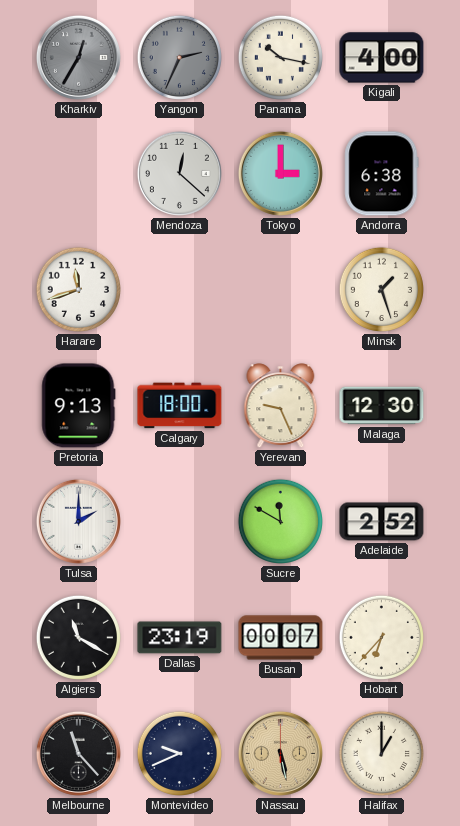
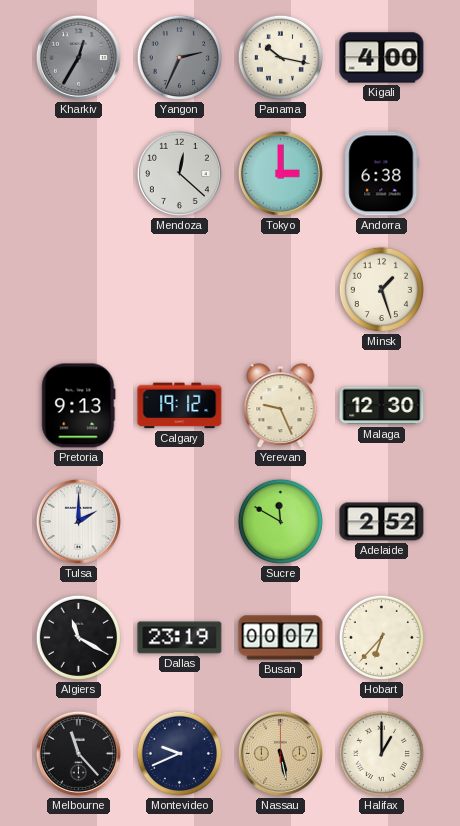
Harare: 11:42 -> none
Calgary: 18:00 -> 19:12
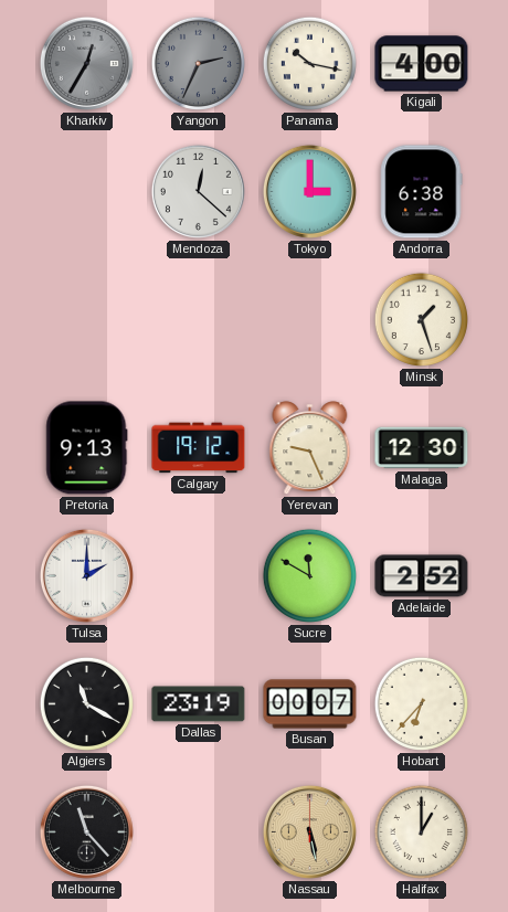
Montevideo: 9:41 -> none
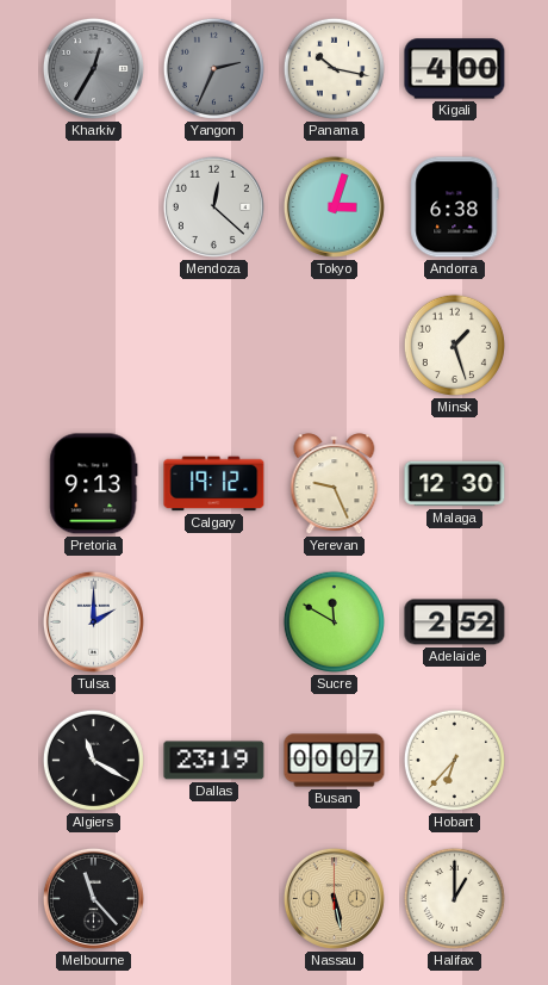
Tokyo: 3:00 -> 3:03
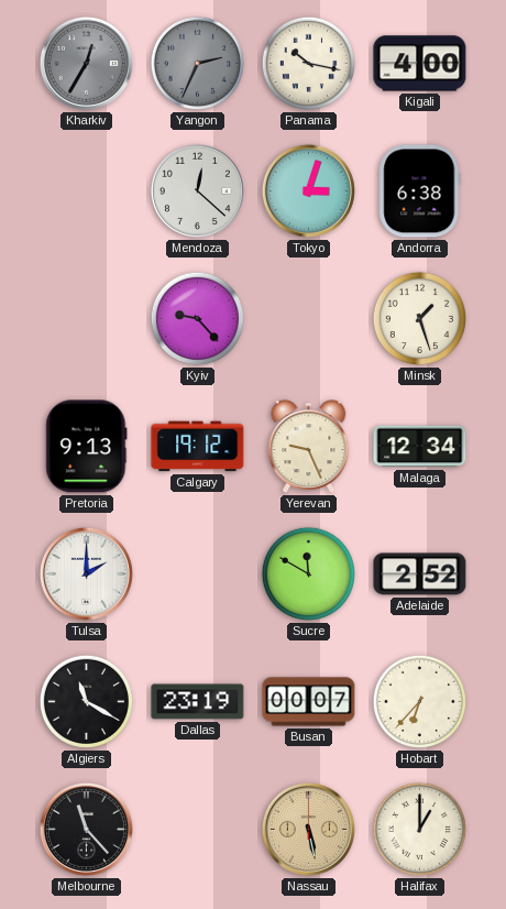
Kyiv: none -> 9:23
Malaga: 12:30 -> 12:34
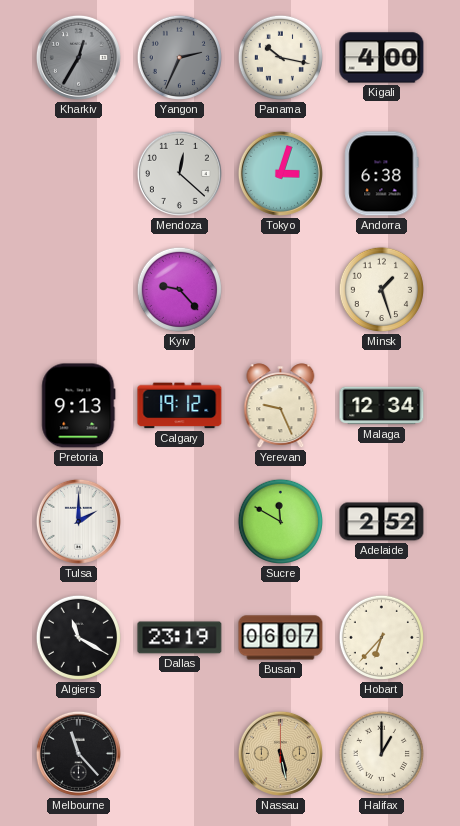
Busan: 00:07 -> 06:07
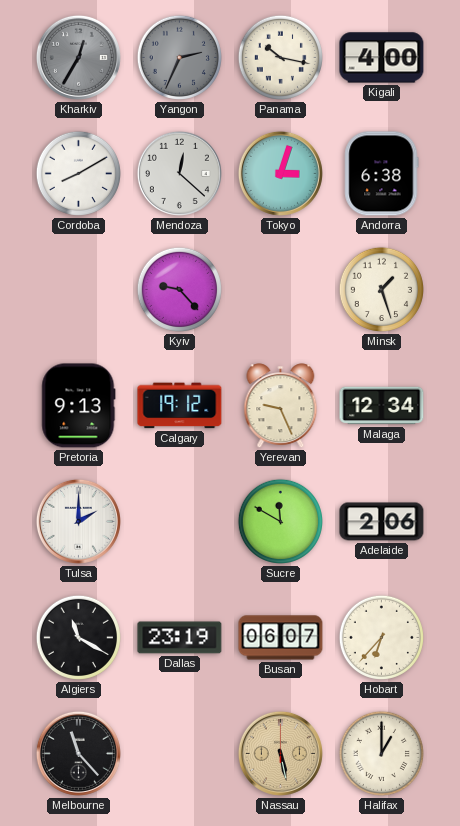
Cordoba: none -> 8:10
Adelaide: 2:52 -> 2:06
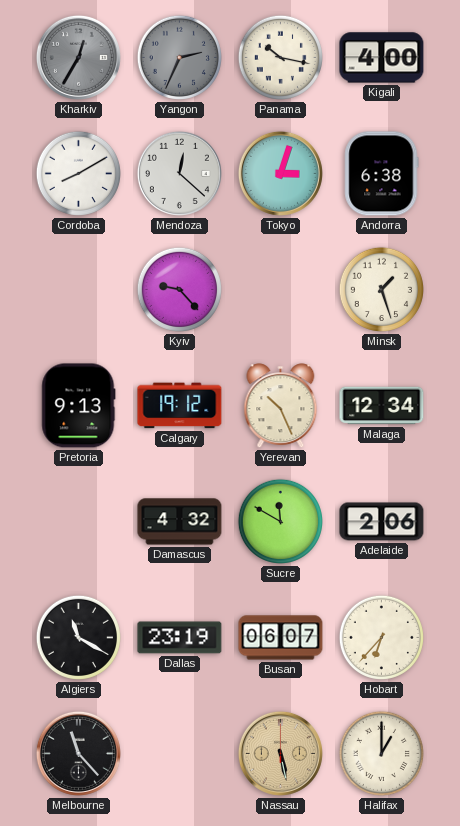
Yerevan: 9:26 -> 10:26
Tulsa: 2:00 -> none
Damascus: none -> 4:32
